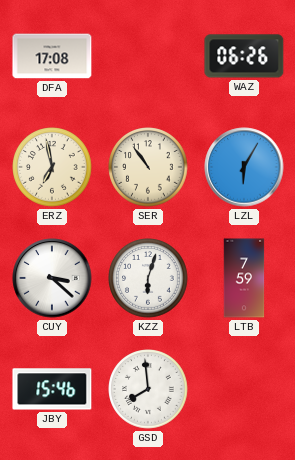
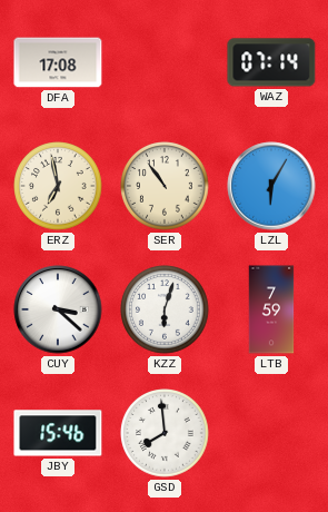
WAZ: 06:26 -> 07:14
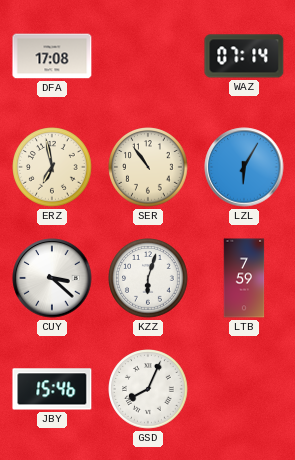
GSD: 7:59 -> 8:04
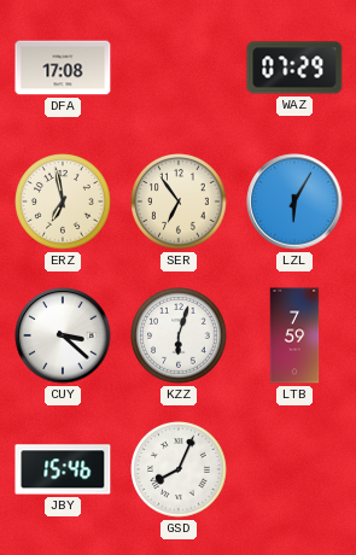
WAZ: 07:14 -> 07:29
SER: 10:54 -> 6:54
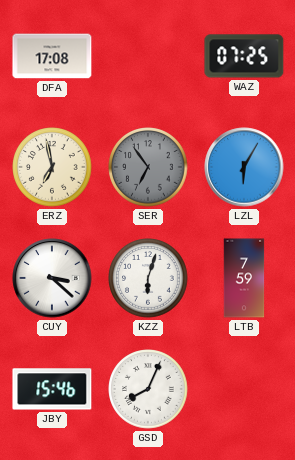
WAZ: 07:29 -> 07:25
SER dial: cream -> grey
